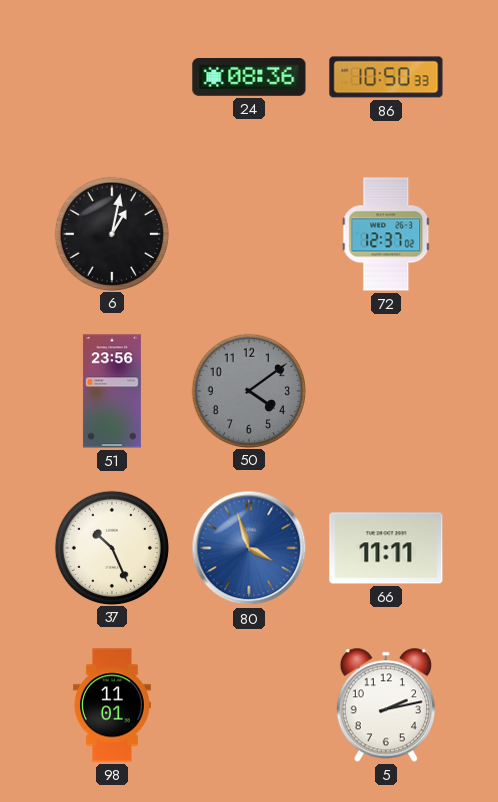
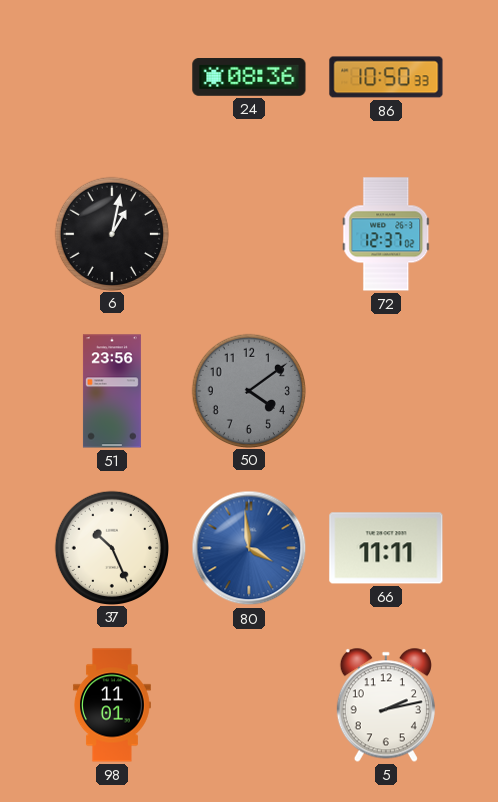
80: 3:57 -> 3:59
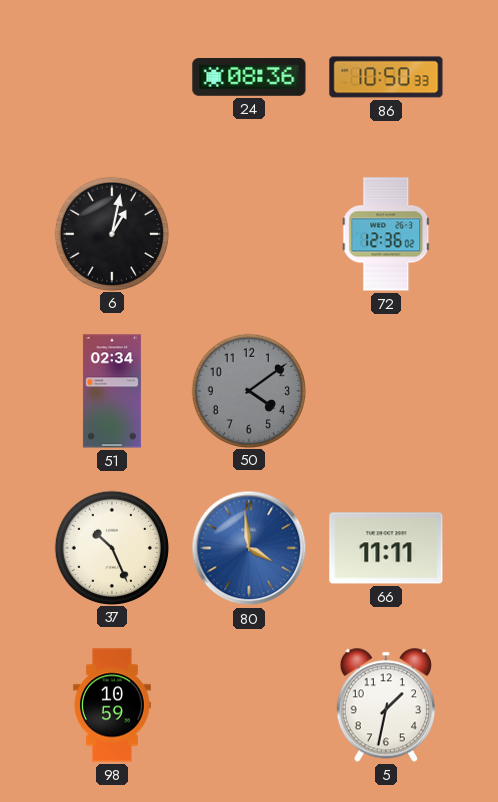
72: 12:37 -> 12:36
51: 23:56 -> 02:34
98: 11:01 -> 10:59
5: 2:13 -> 1:32
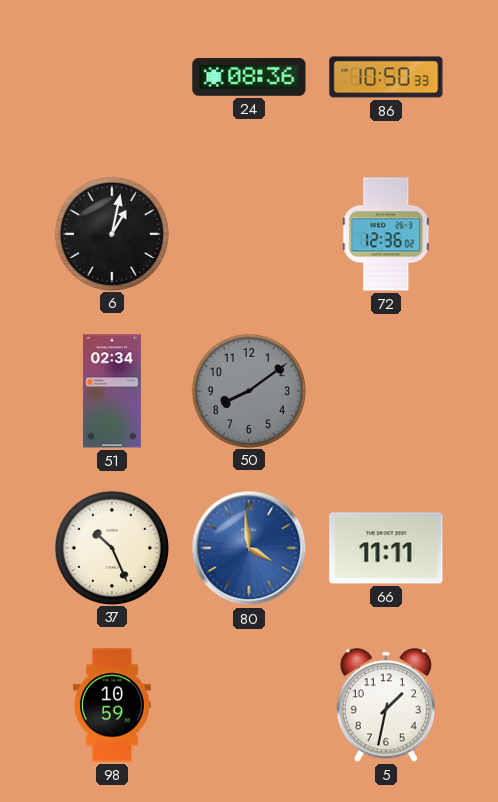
50: 4:09 -> 8:09
